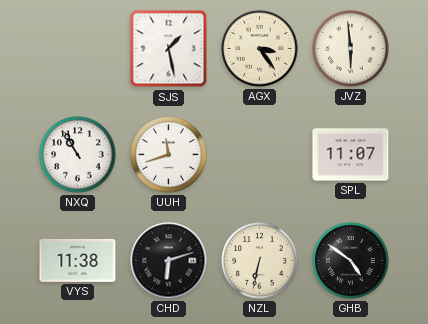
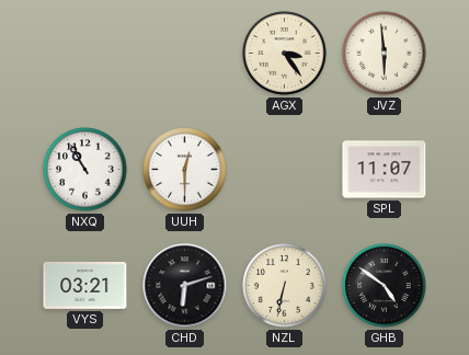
SJS: 1:28 -> none
UUH: 11:42 -> 12:30
VYS: 11:38 -> 03:21
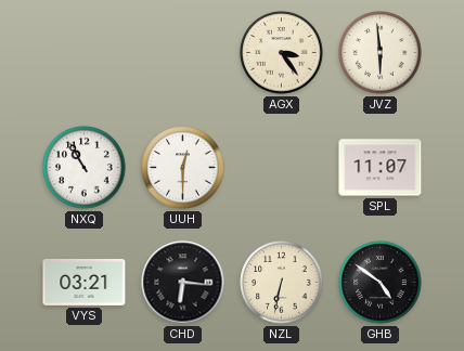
CHD: 6:12 -> 6:16
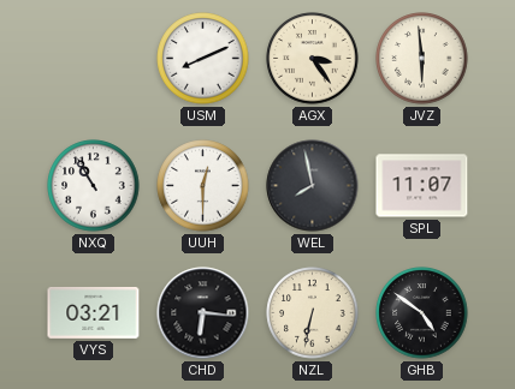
USM: none -> 8:11
WEL: none -> 7:58
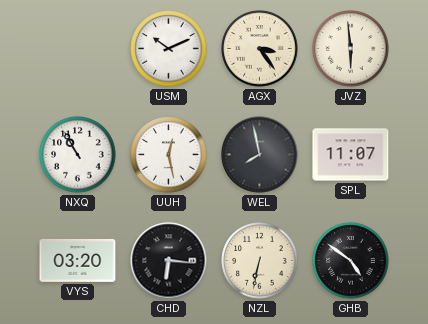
USM: 8:11 -> 10:11
UUH: 12:30 -> 12:28
VYS: 03:21 -> 03:20
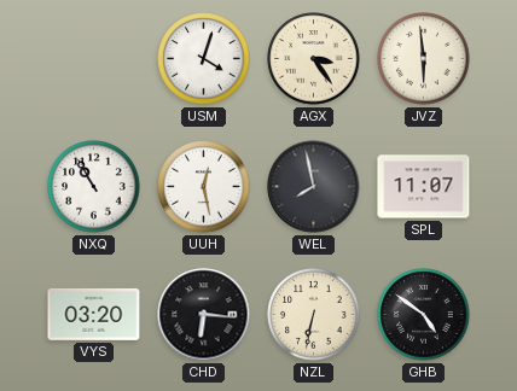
USM: 10:11 -> 4:03
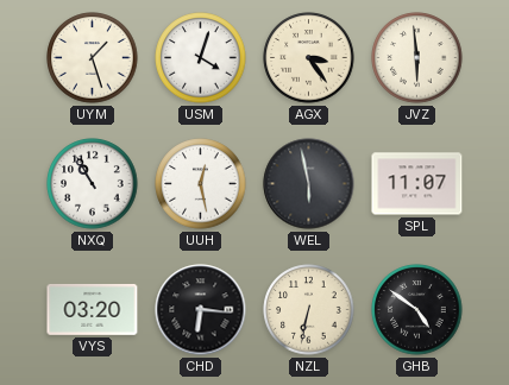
UYM: none -> 1:27
WEL: 7:58 -> 5:58
